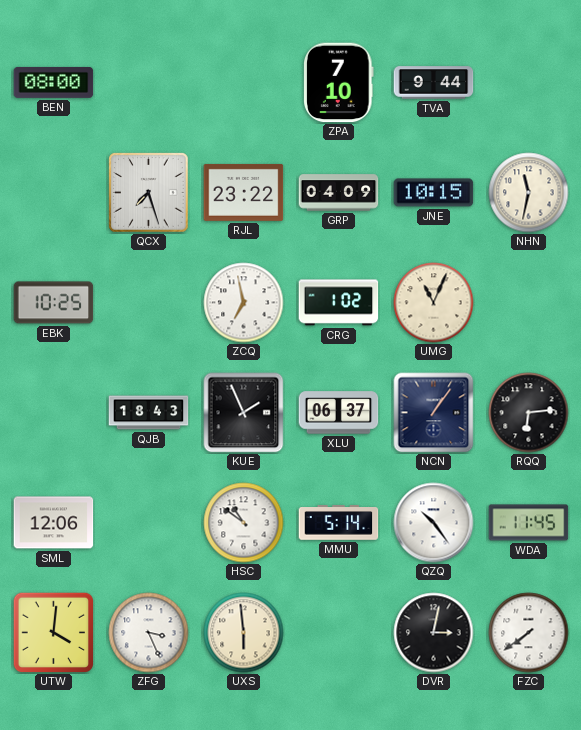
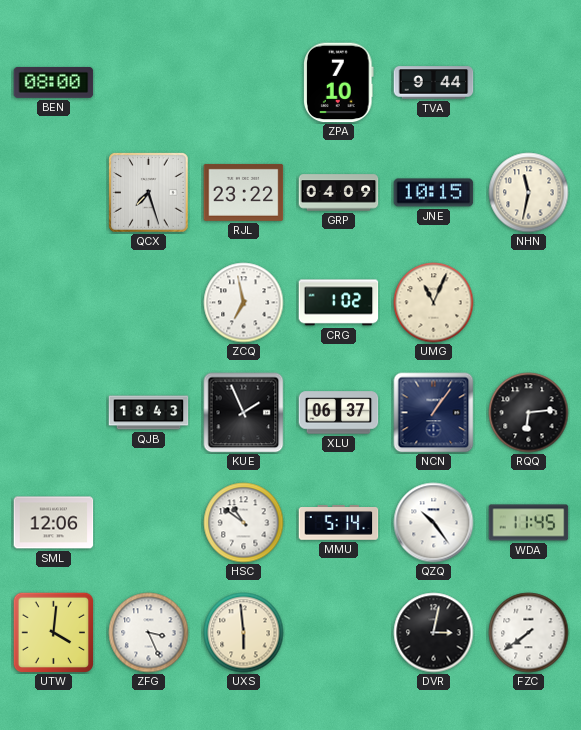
EBK: 10:25 -> none
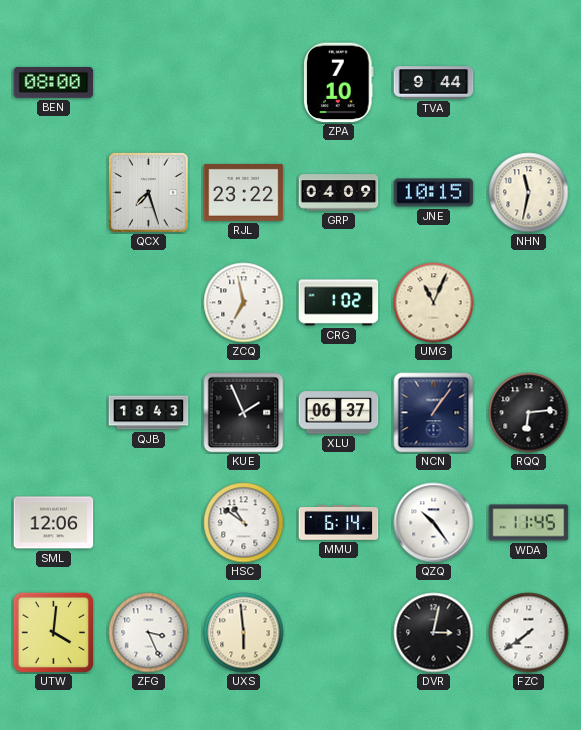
MMU: 5:14 -> 6:14
